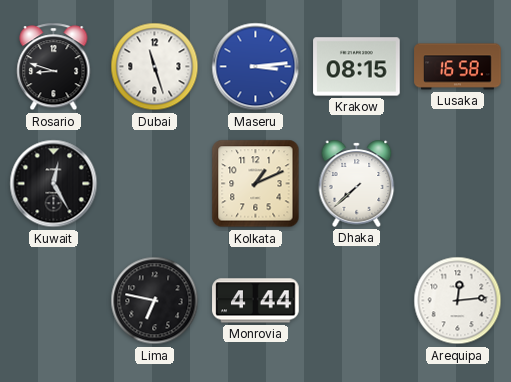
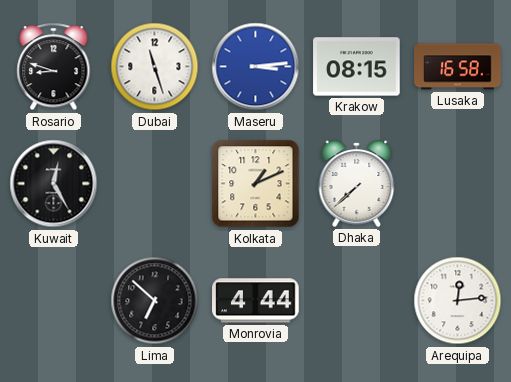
Lima: 6:47 -> 6:52
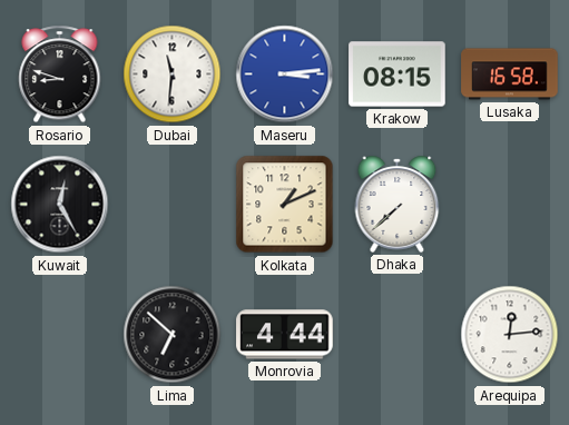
Dubai: 11:27 -> 11:31
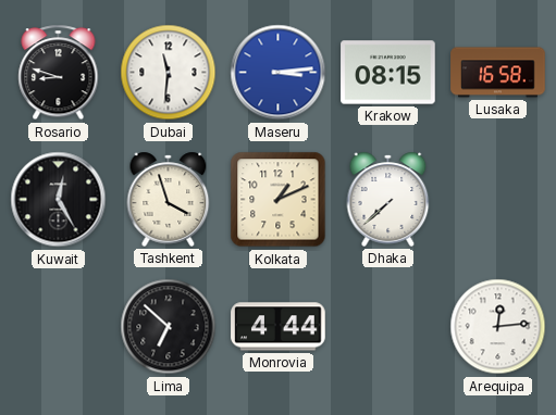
Tashkent: none -> 3:57
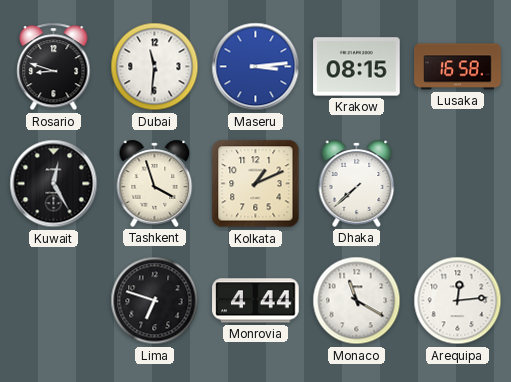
Lima: 6:52 -> 6:48
Monaco: none -> 11:20
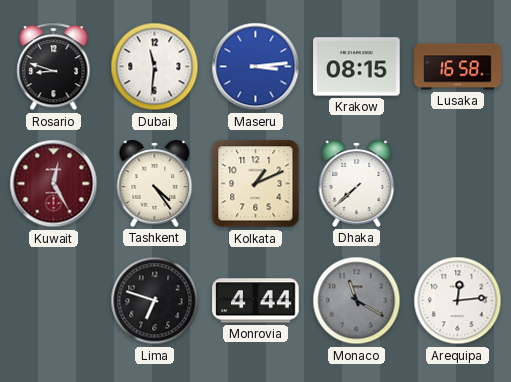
Kuwait dial: black -> burgundy
Tashkent: 3:57 -> 4:24
Monaco dial: white -> grey
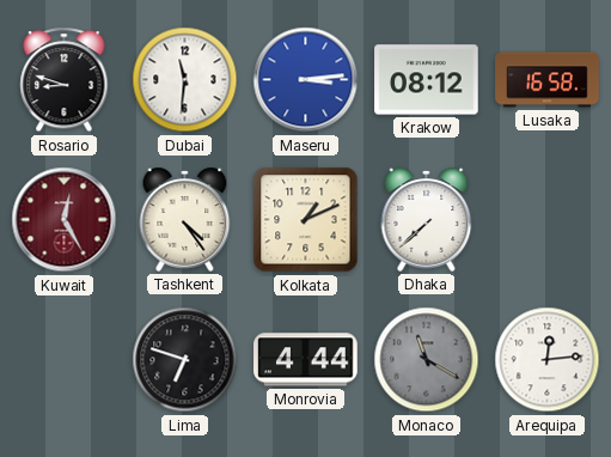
Krakow: 08:15 -> 08:12
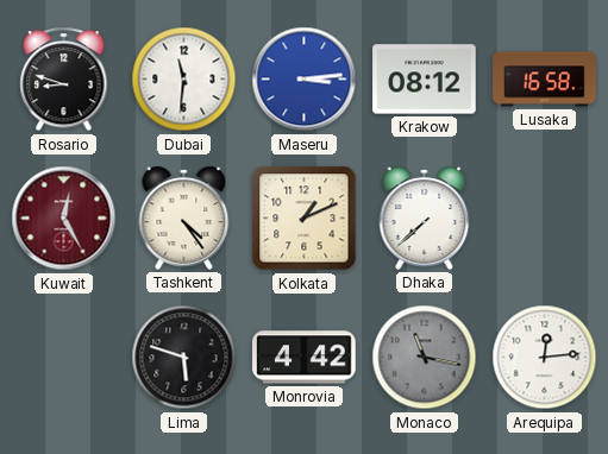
Lima: 6:48 -> 5:48
Monrovia: 4:44 -> 4:42
Monaco: 11:20 -> 11:17
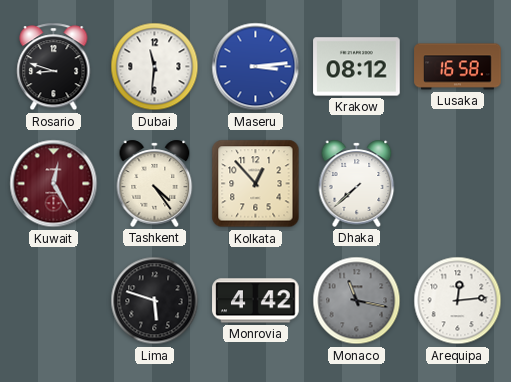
Kolkata: 1:11 -> 12:53
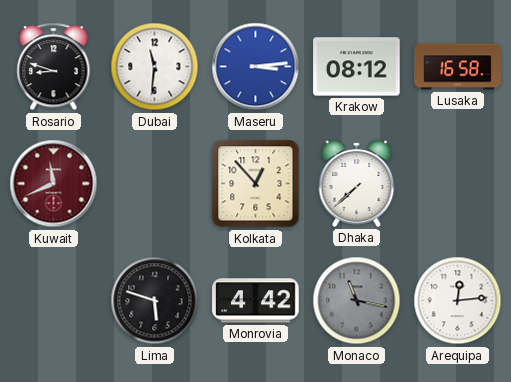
Kuwait: 12:25 -> 11:41
Tashkent: 4:24 -> none
